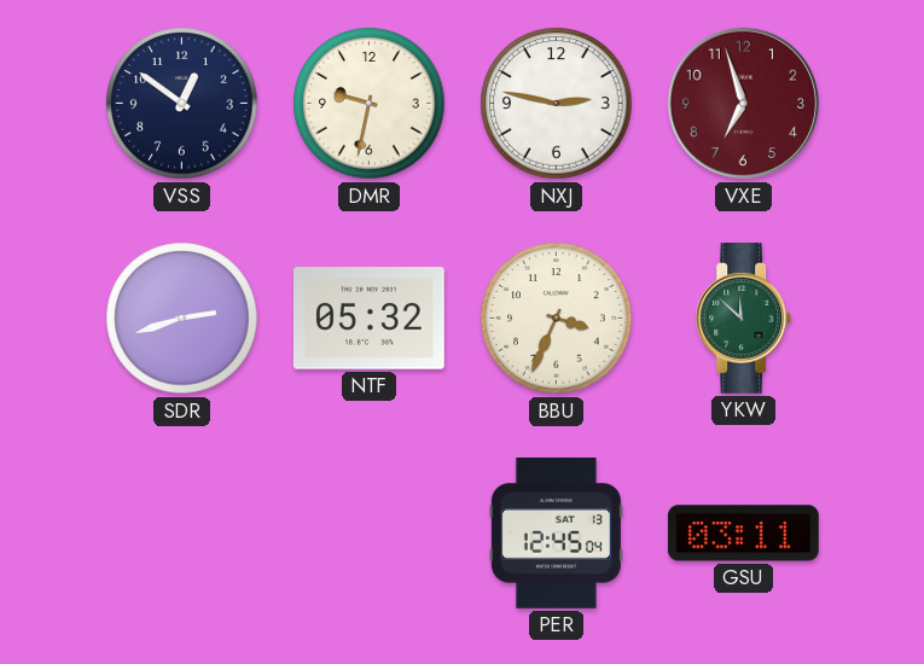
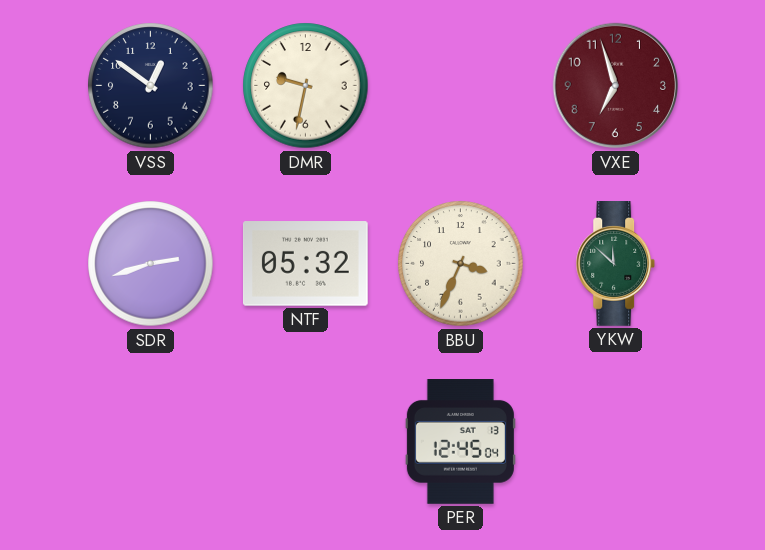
NXJ: 2:47 -> none
GSU: 03:11 -> none
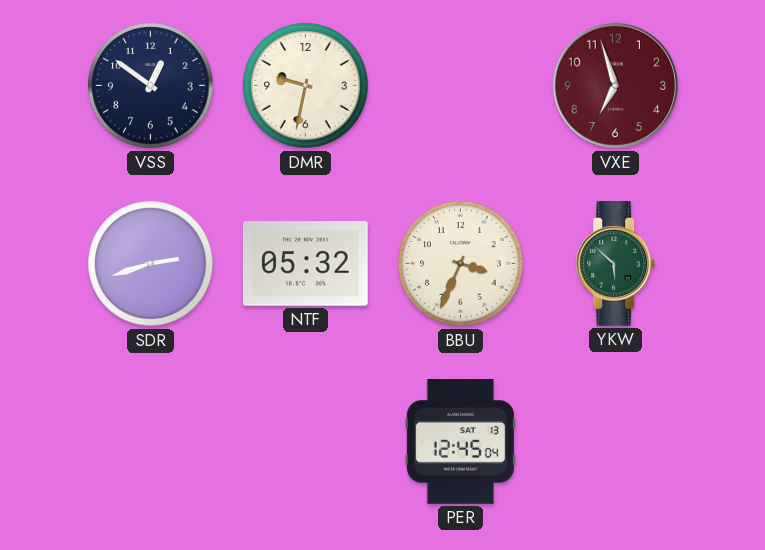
YKW: 11:52 -> 5:52
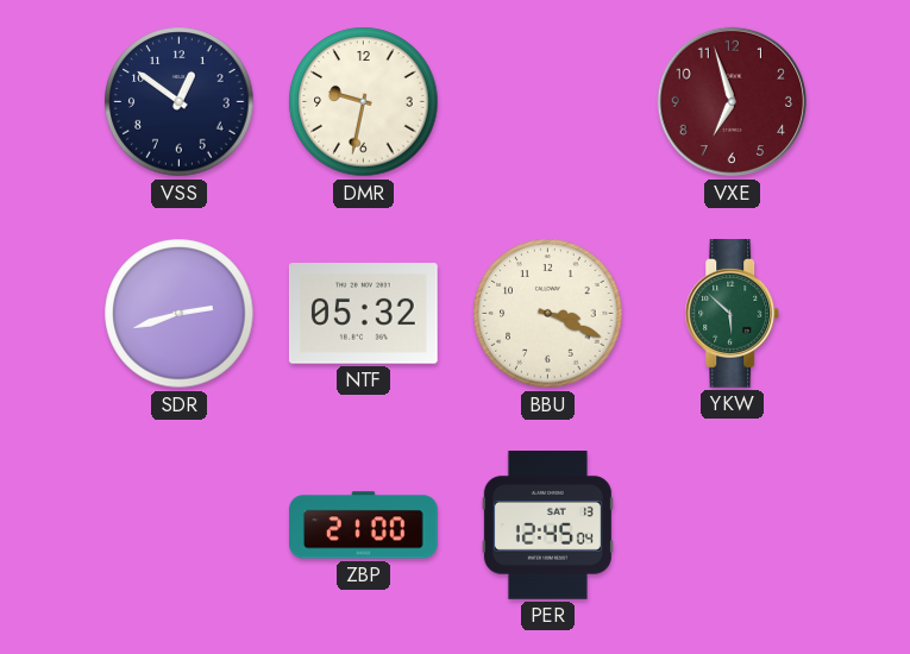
BBU: 3:34 -> 3:19
ZBP: none -> 21:00
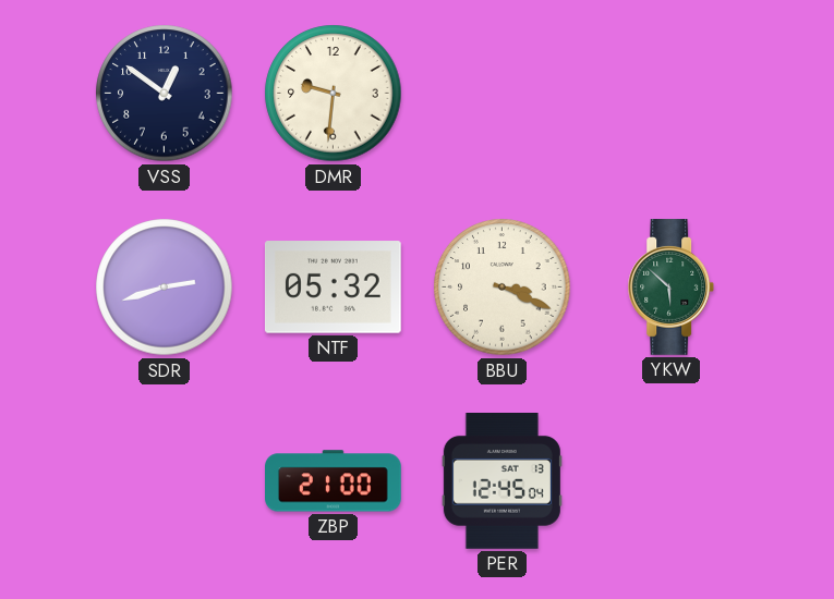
DMR: 9:32 -> 9:31
VXE: 6:57 -> none
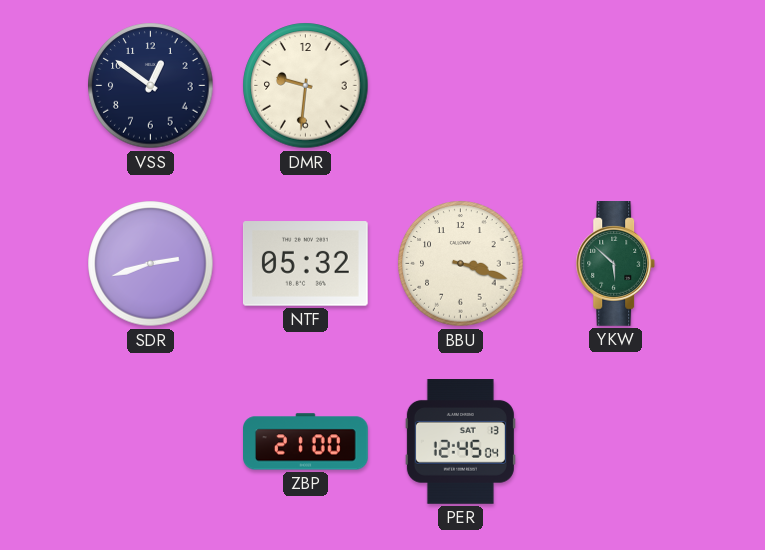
BBU: 3:19 -> 3:18
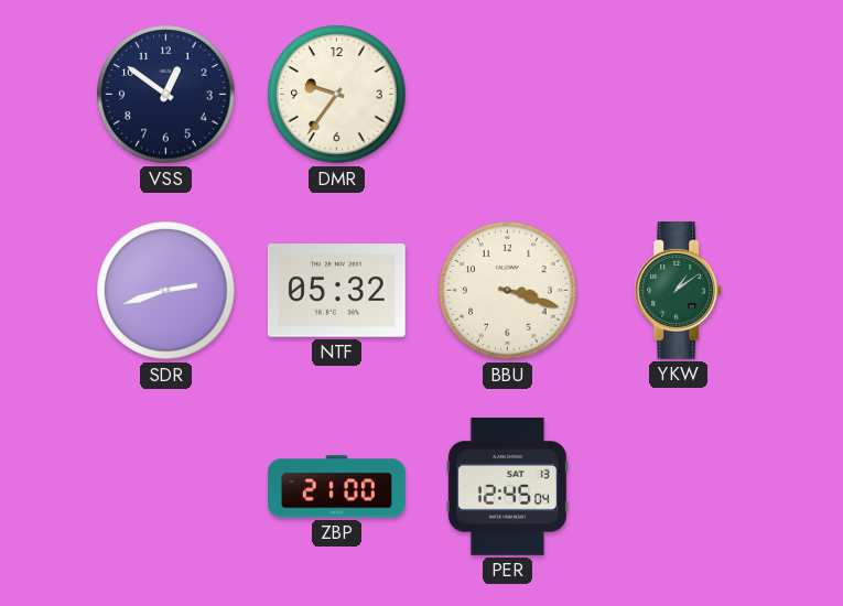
DMR: 9:31 -> 9:36
YKW: 5:52 -> 1:09
